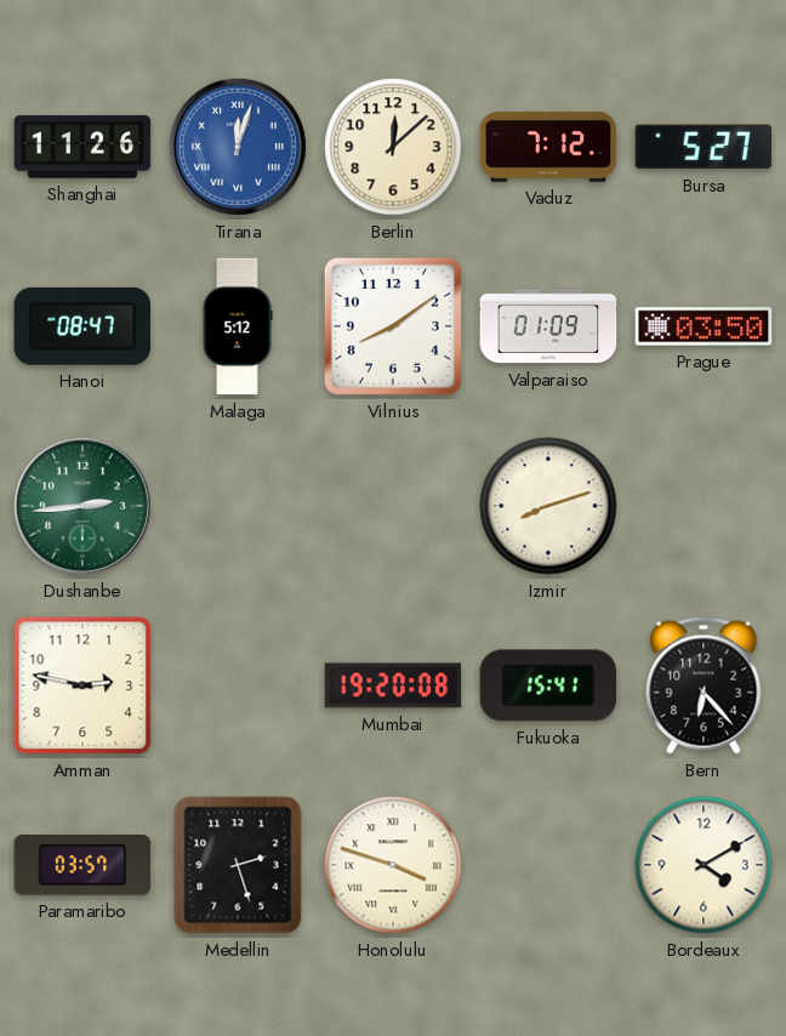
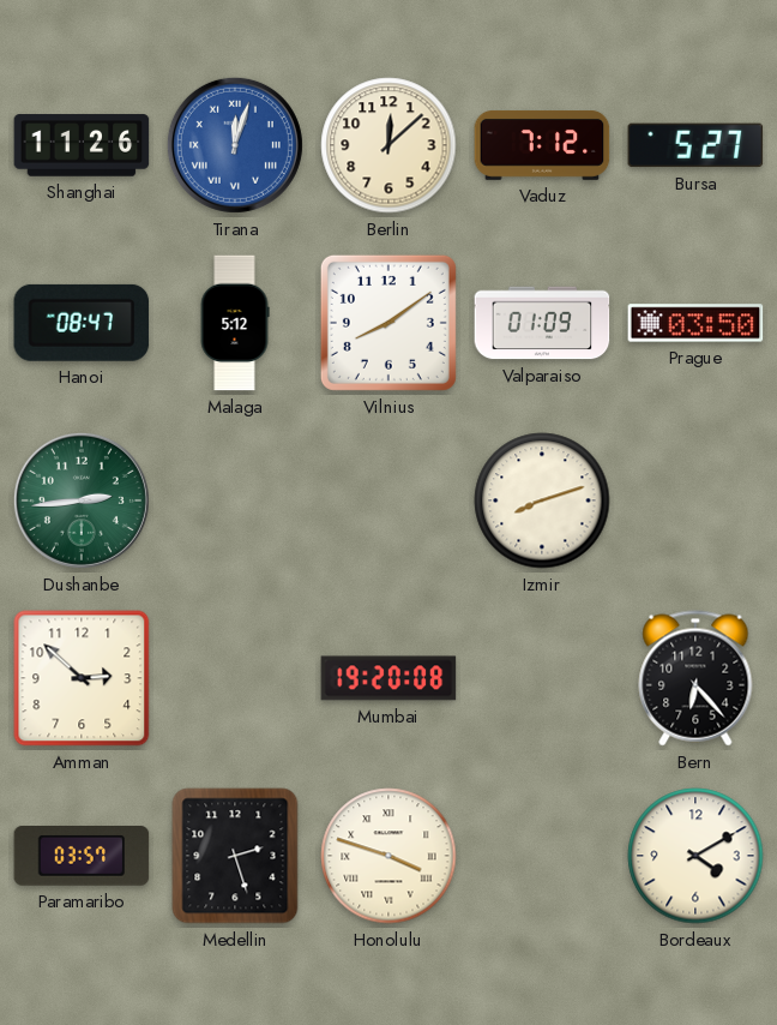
Amman: 2:47 -> 2:52
Fukuoka: 15:41 -> none
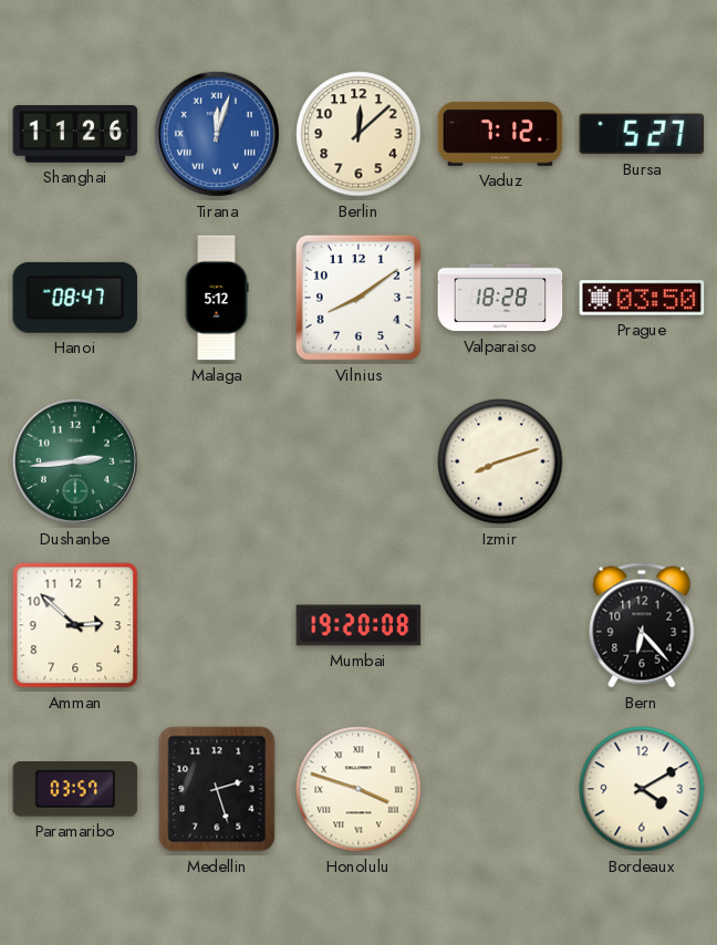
Valparaiso: 01:09 -> 18:28
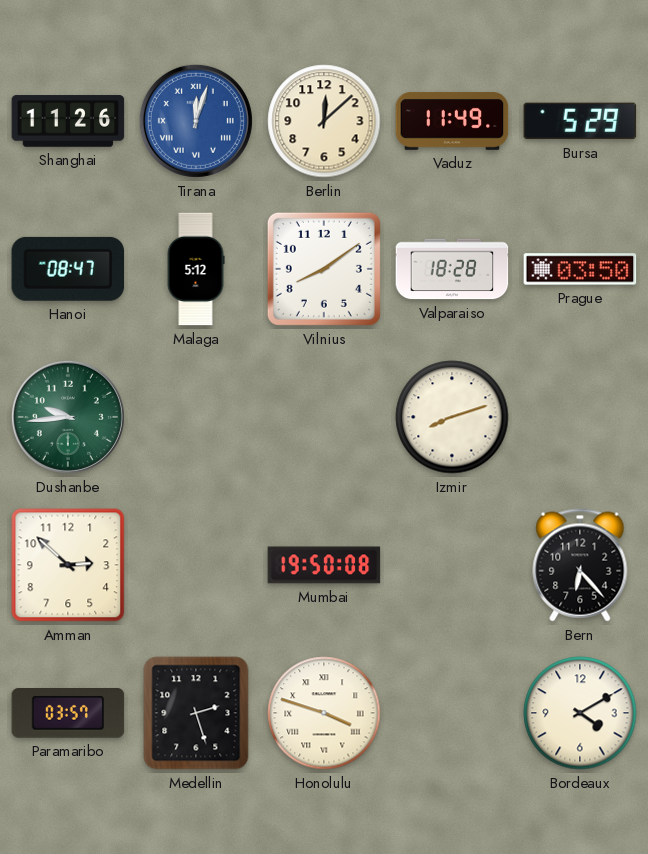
Vaduz: 7:12 -> 11:49
Bursa: 5:27 -> 5:29
Dushanbe: 2:44 -> 9:44
Mumbai: 19:20 -> 19:50
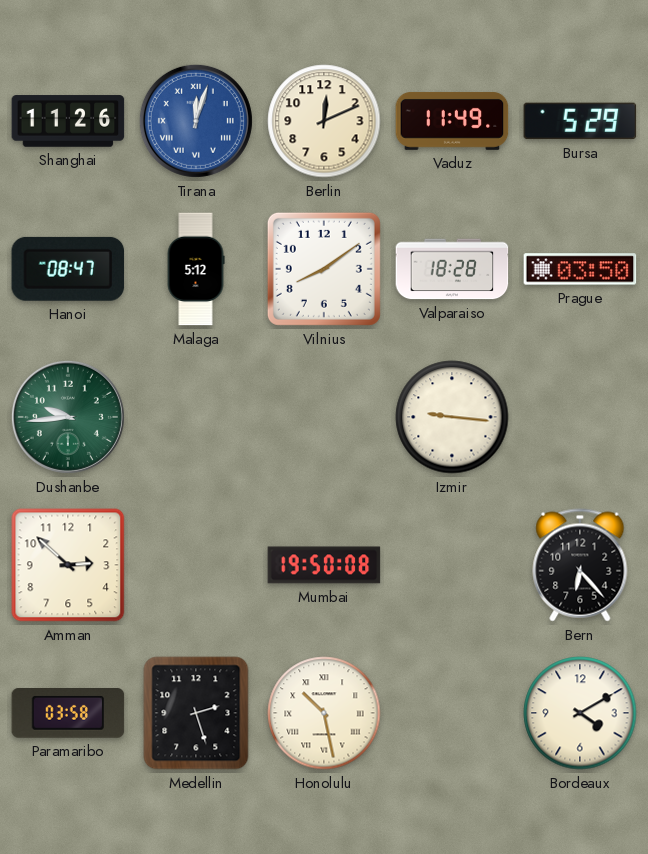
Berlin: 12:08 -> 12:11
Izmir: 8:12 -> 9:16
Paramaribo: 03:57 -> 03:58
Honolulu: 3:48 -> 10:28
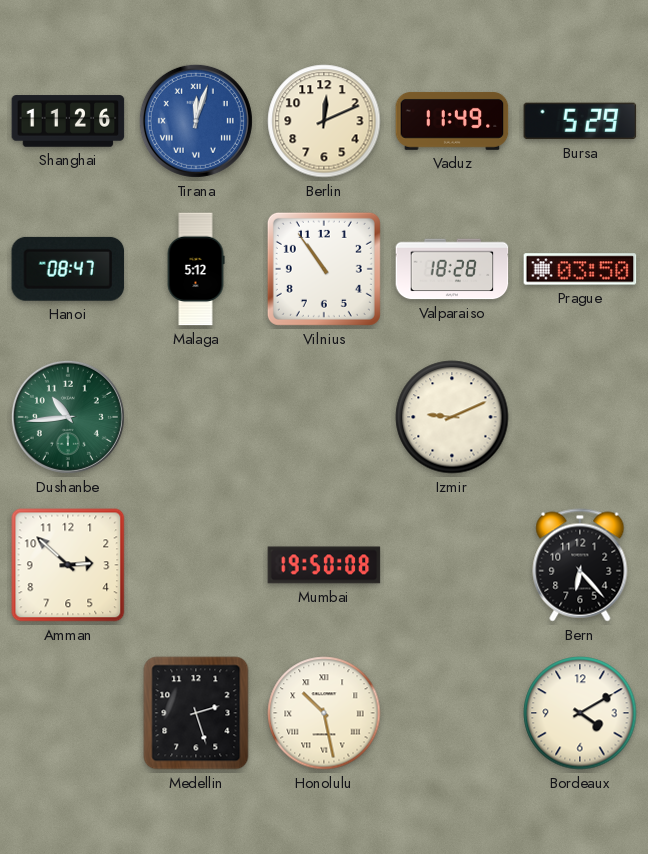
Vilnius: 8:09 -> 10:54
Dushanbe: 9:44 -> 10:44
Izmir: 9:16 -> 9:11
Paramaribo: 03:58 -> none
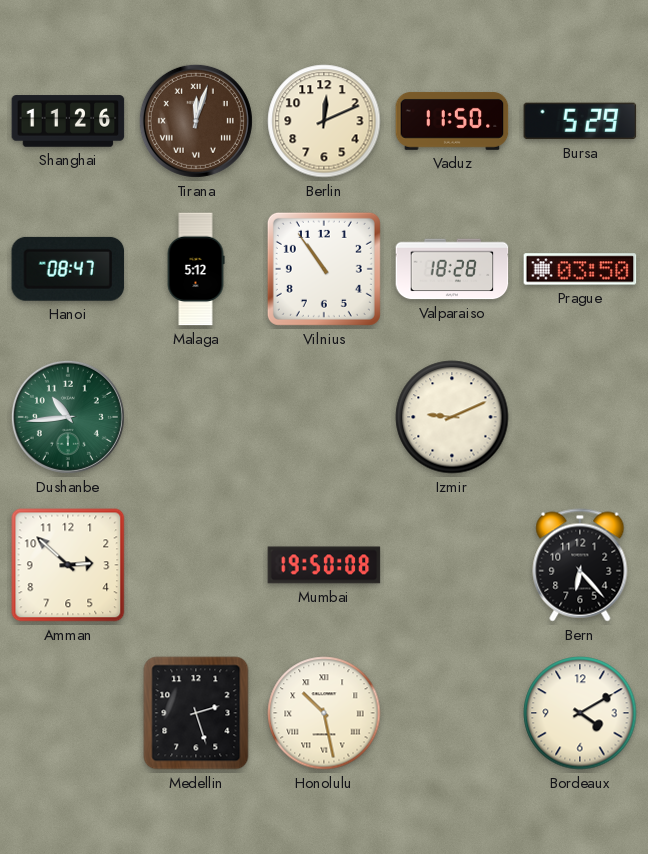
Tirana dial: blue -> brown
Vaduz: 11:49 -> 11:50
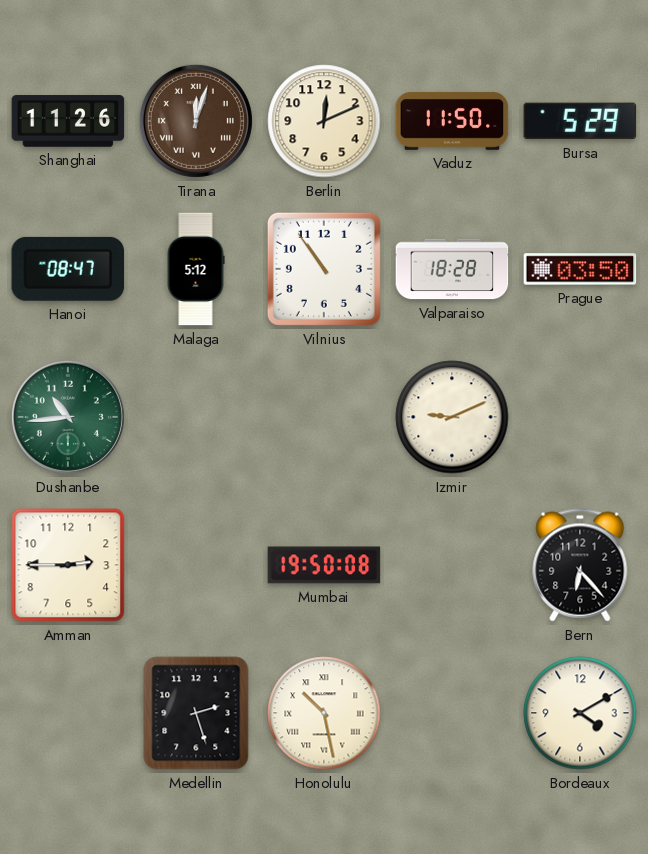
Amman: 2:52 -> 2:45
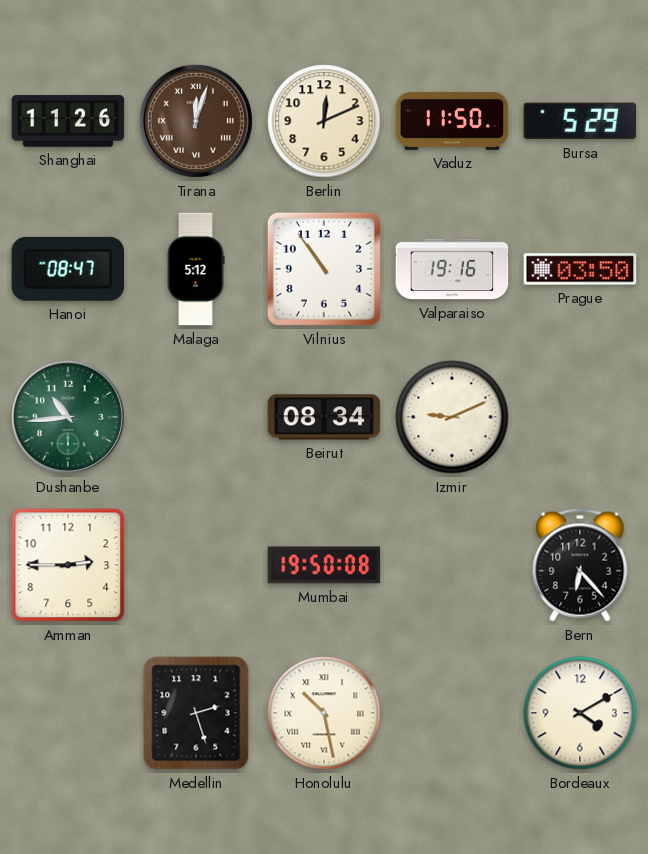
Valparaiso: 18:28 -> 19:16
Beirut: none -> 08:34
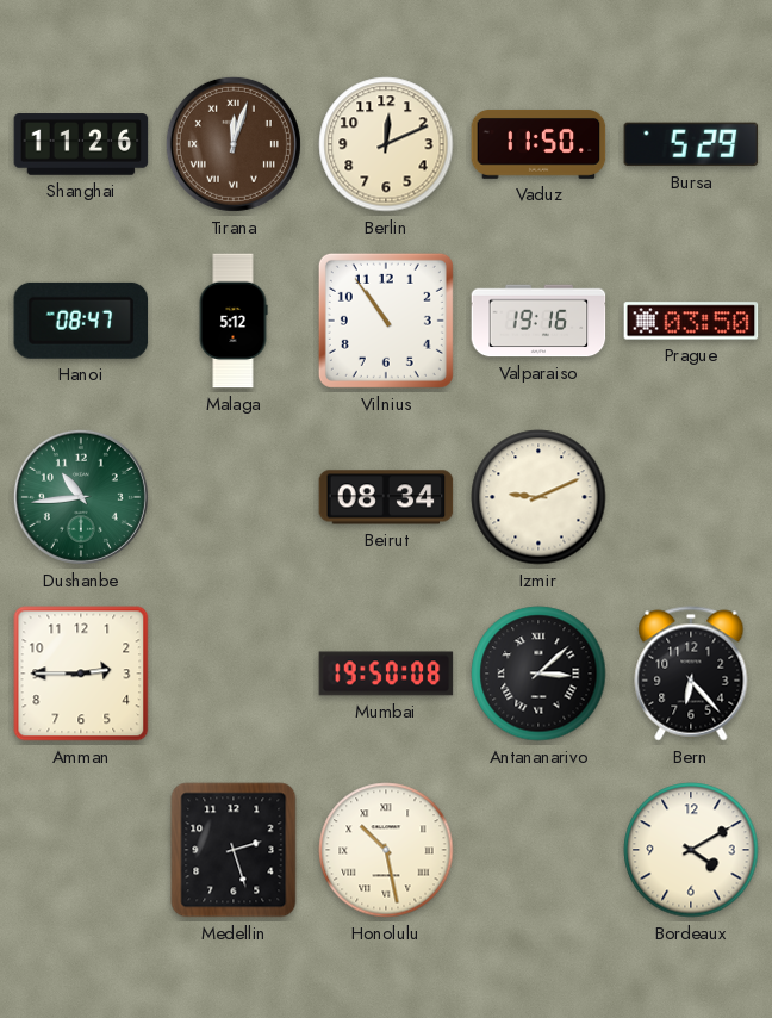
Antananarivo: none -> 3:08
